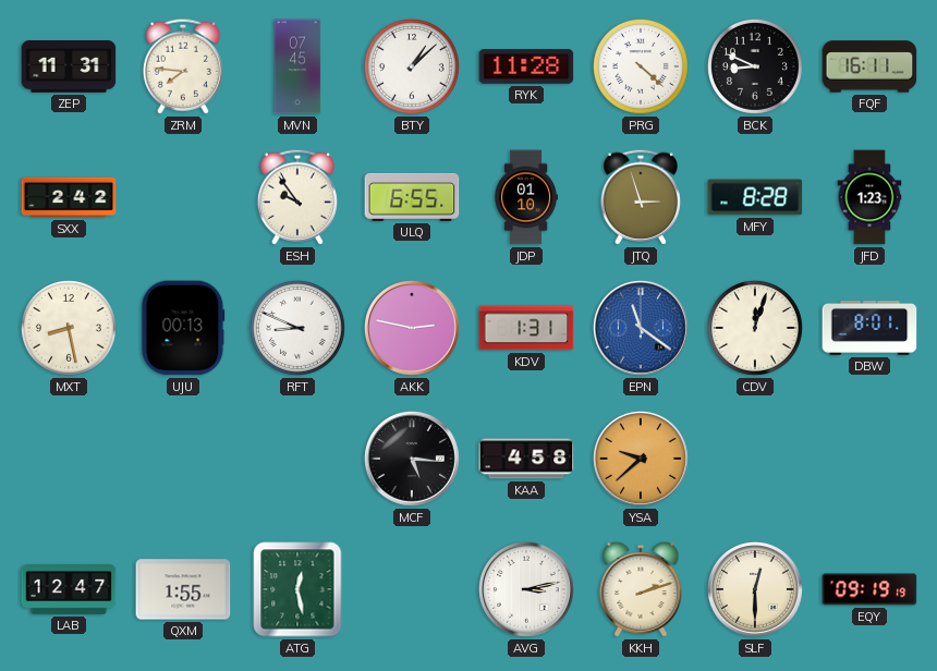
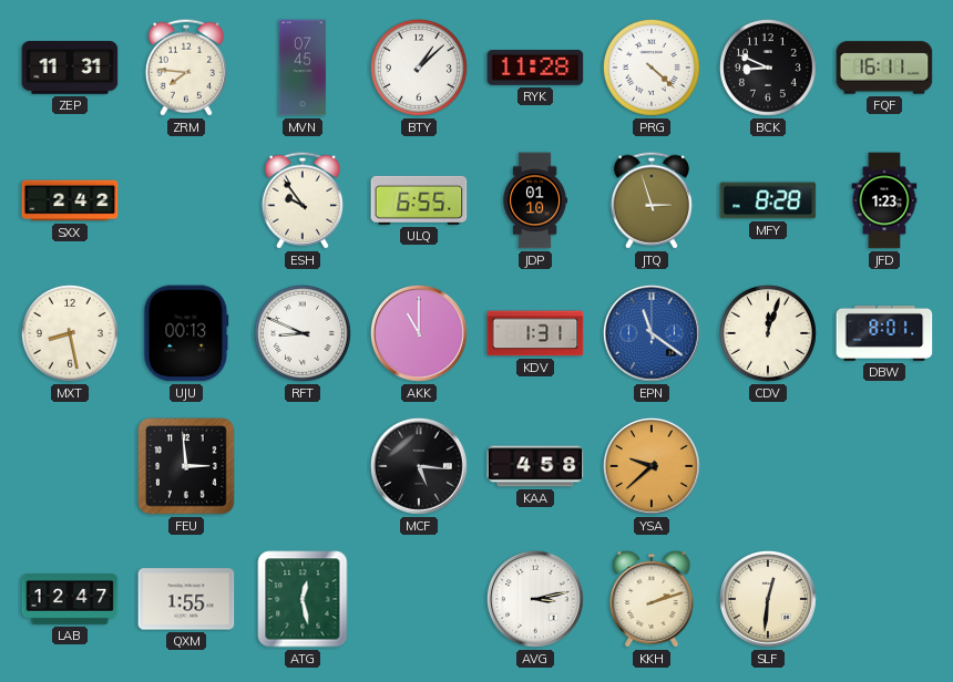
AKK: 2:47 -> 11:00
FEU: none -> 2:59
SLF: 12:30 -> 12:31
EQY: 09:19 -> none
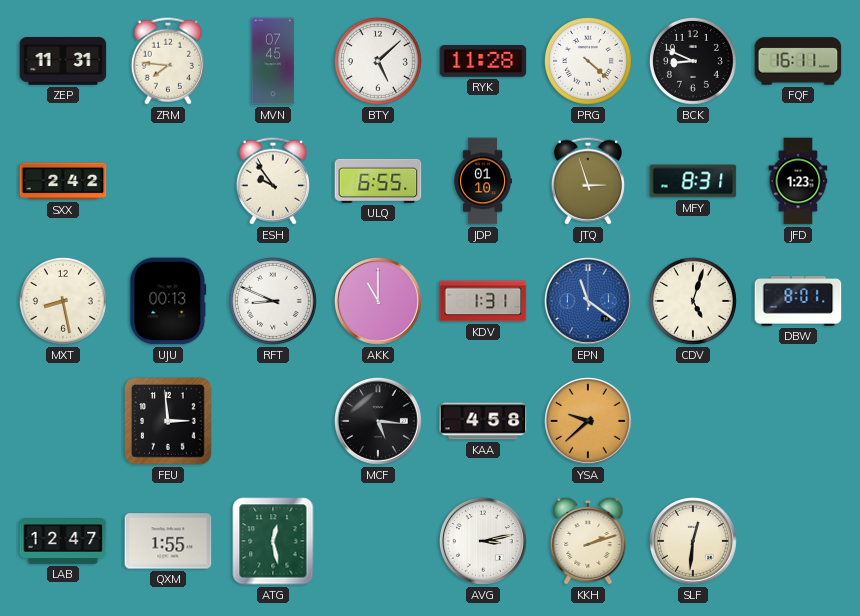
BTY: 1:08 -> 5:08
MFY: 8:28 -> 8:31
CDV: 12:03 -> 5:03
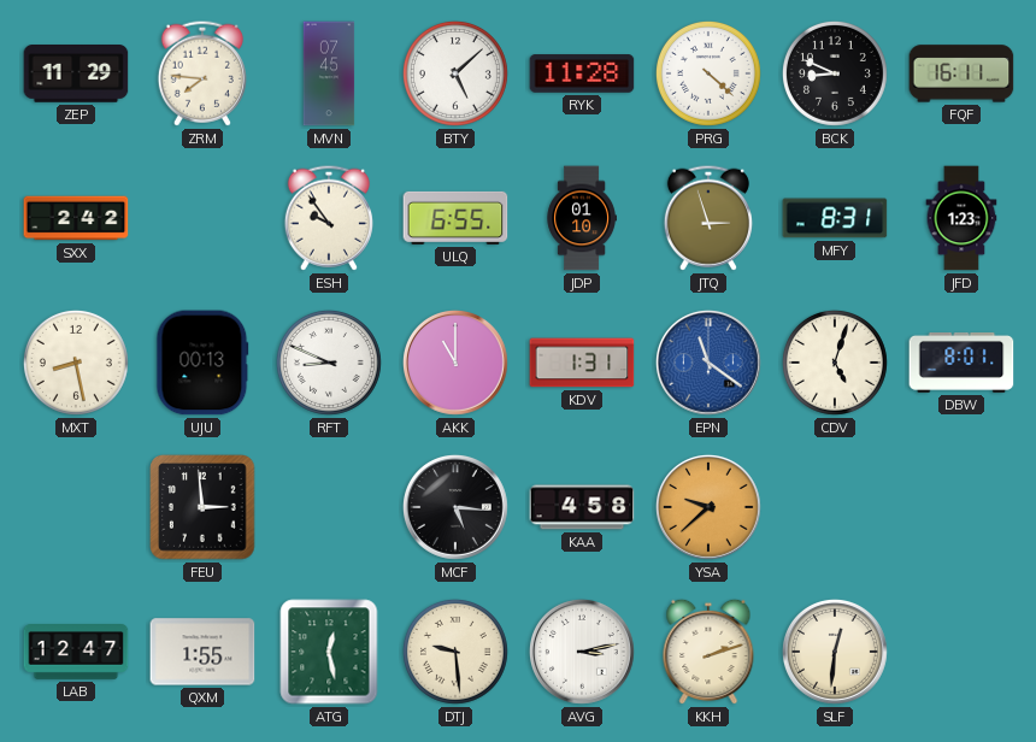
ZEP: 11:31 -> 11:29
DTJ: none -> 9:29
